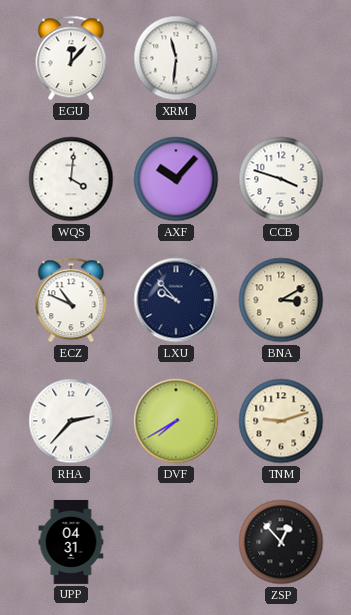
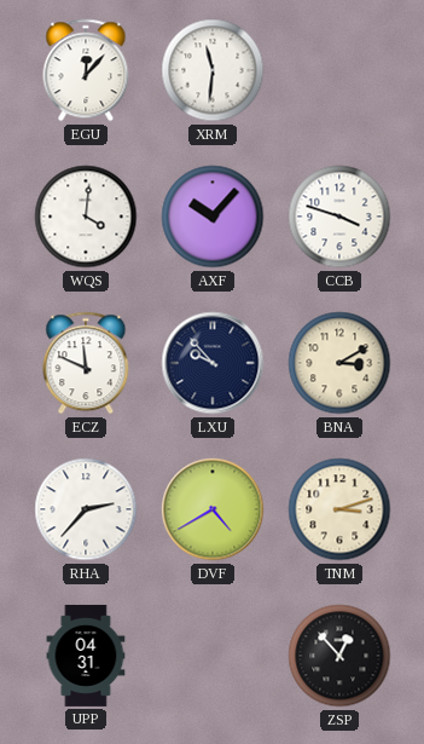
ECZ: 10:49 -> 11:49
DVF: 7:40 -> 4:40
TNM: 9:12 -> 3:12
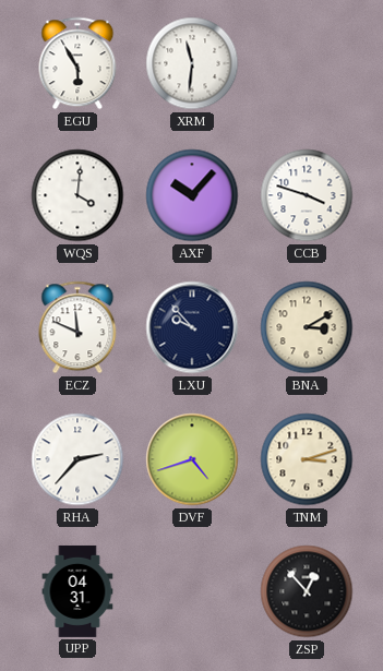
EGU: 12:07 -> 5:55
DVF: 4:40 -> 4:42
